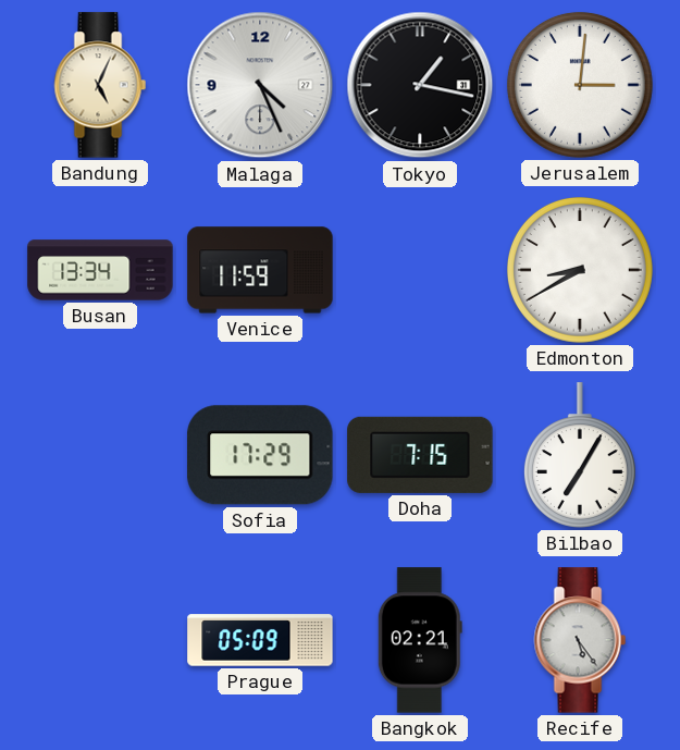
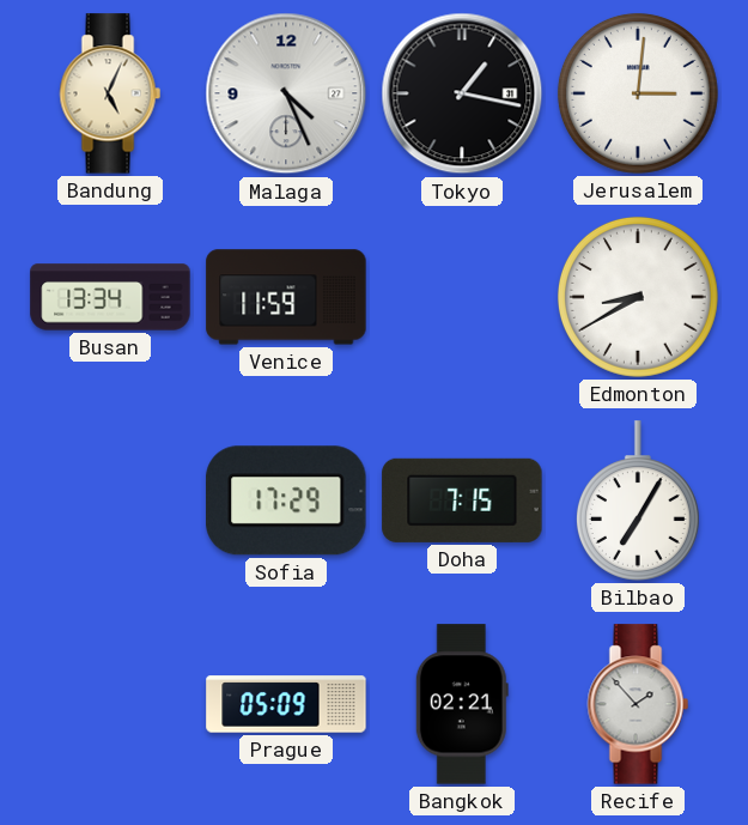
Recife: 5:24 -> 1:53
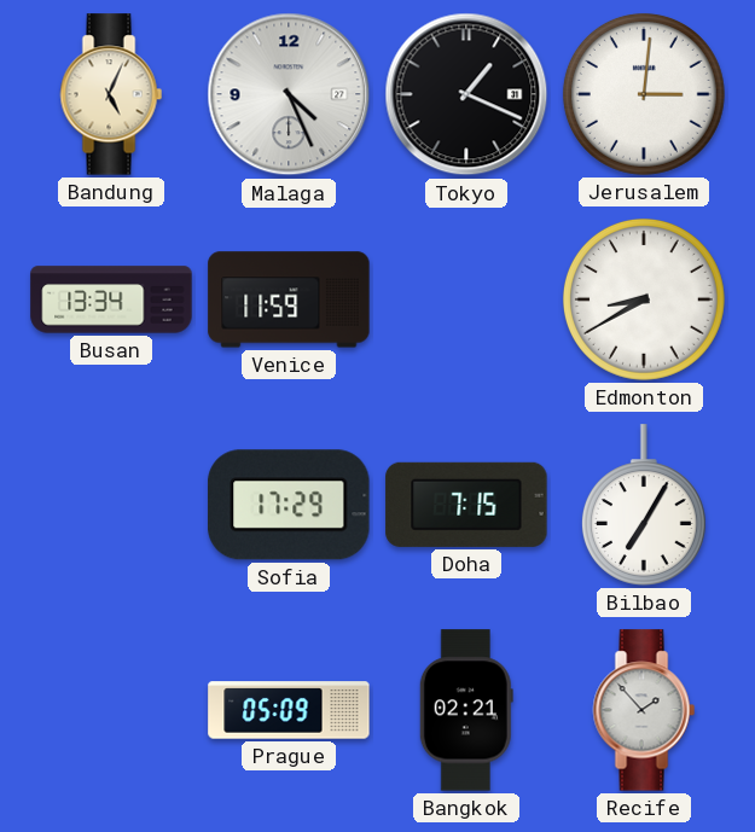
Tokyo: 1:17 -> 1:19
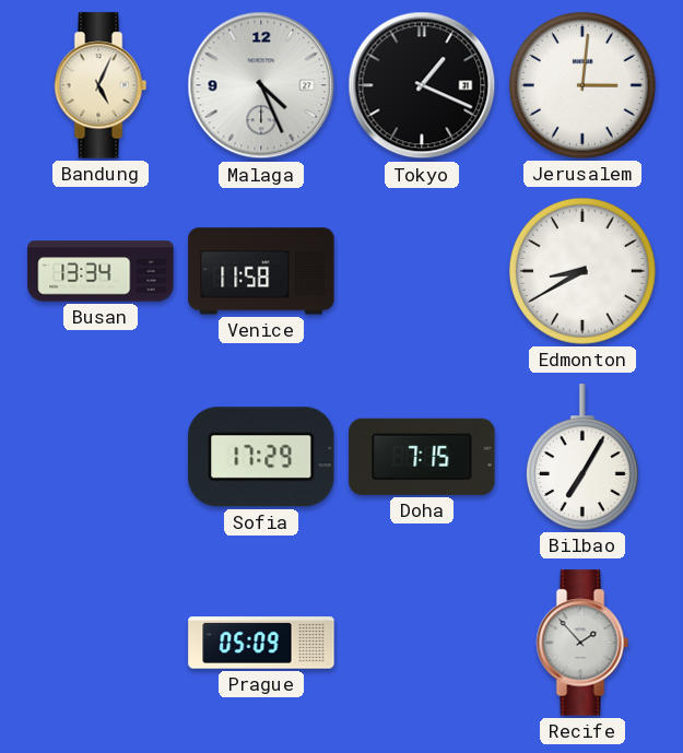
Venice: 11:59 -> 11:58
Bangkok: 02:21 -> none
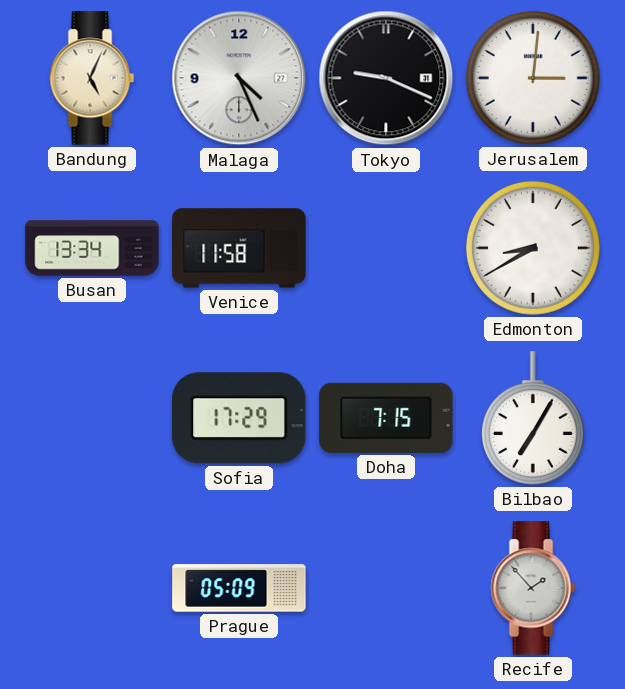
Tokyo: 1:19 -> 9:19
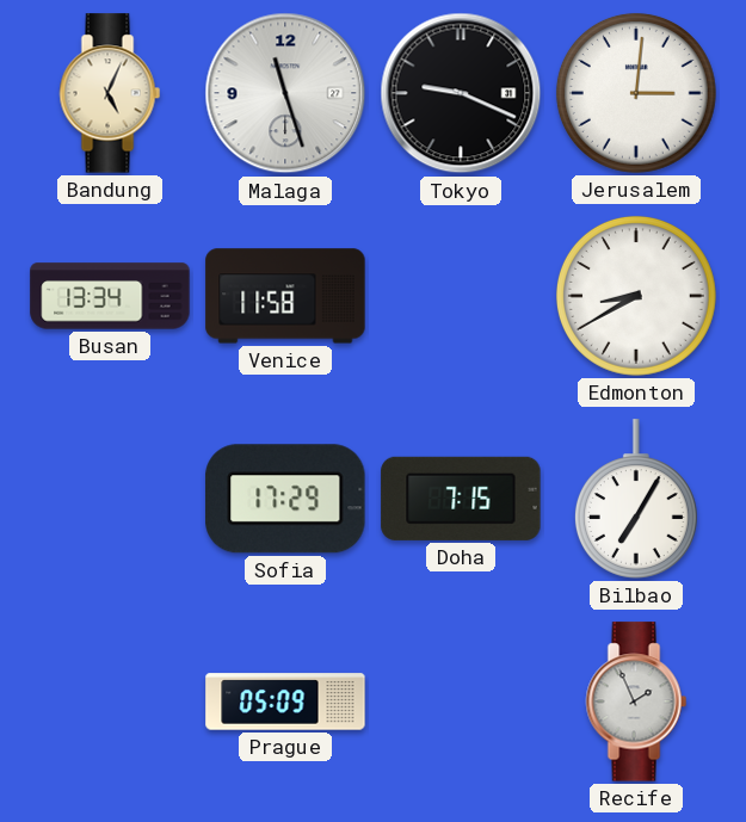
Malaga: 4:26 -> 11:27
Recife: 1:53 -> 1:56
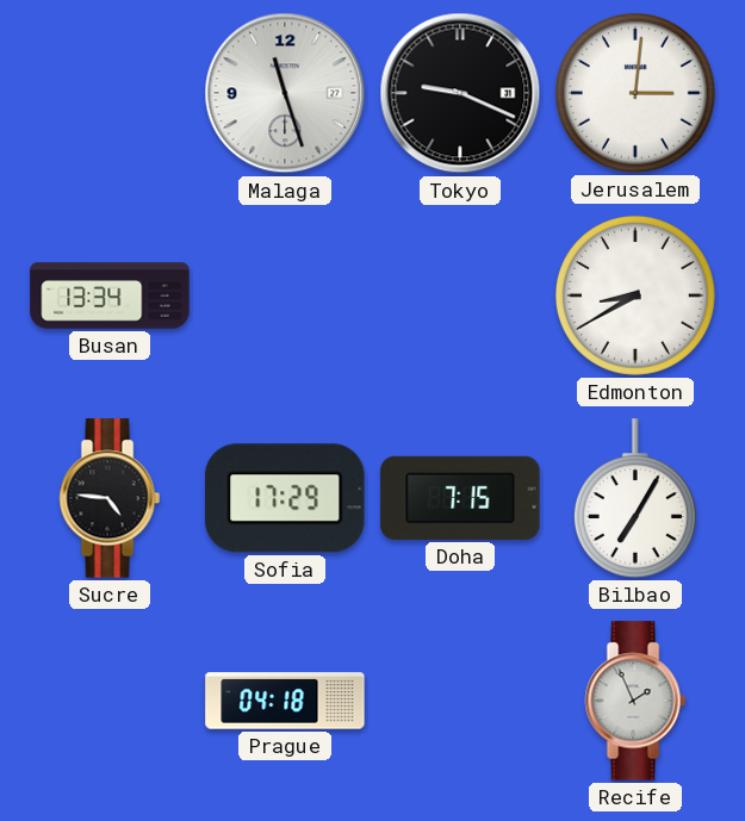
Bandung: 5:04 -> none
Venice: 11:58 -> none
Sucre: none -> 4:46
Prague: 05:09 -> 04:18
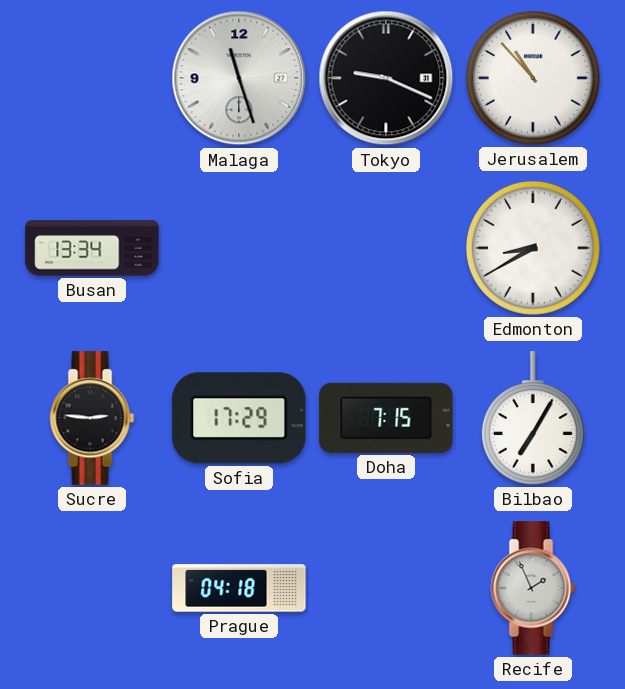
Jerusalem: 3:01 -> 10:53
Sucre: 4:46 -> 2:46
